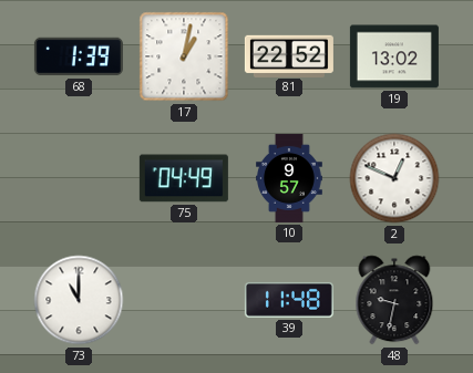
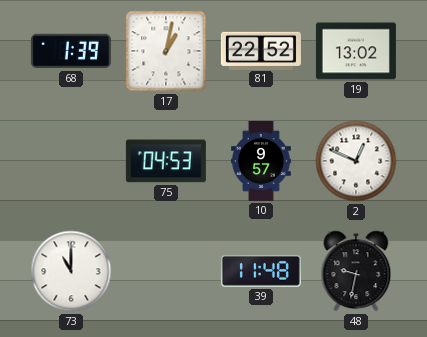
75: 04:49 -> 04:53
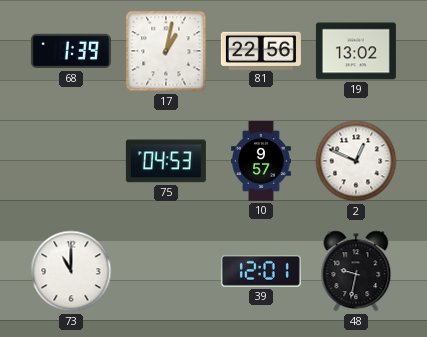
81: 22:52 -> 22:56
39: 11:48 -> 12:01
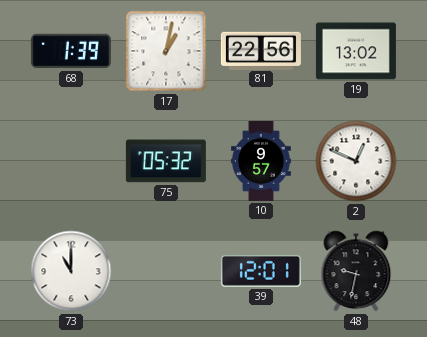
75: 04:53 -> 05:32
